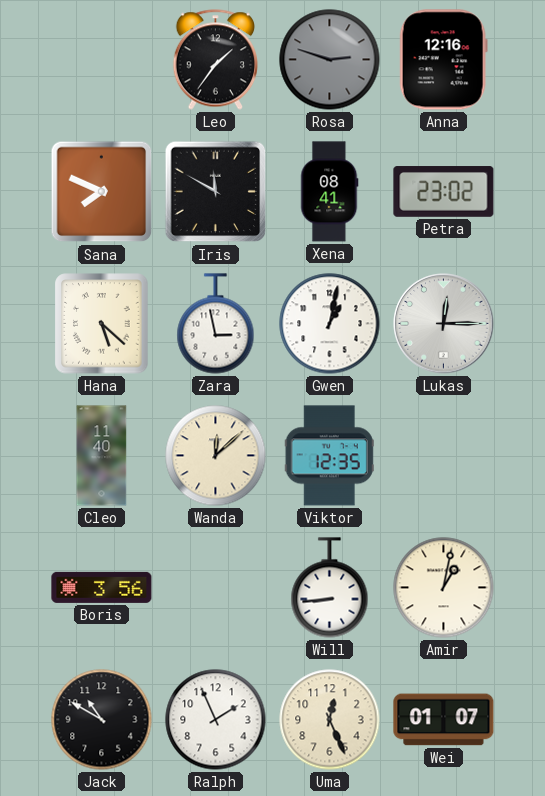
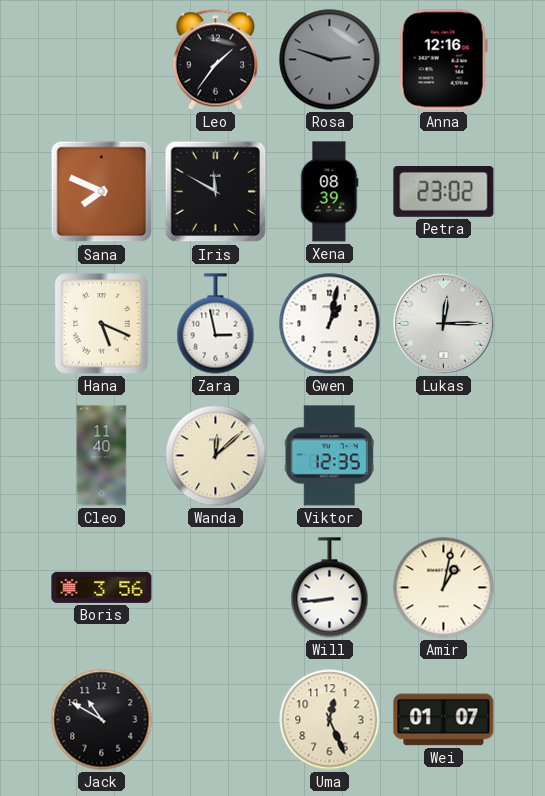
Xena: 08:41 -> 08:39
Hana: 5:22 -> 5:19
Ralph: 1:56 -> none
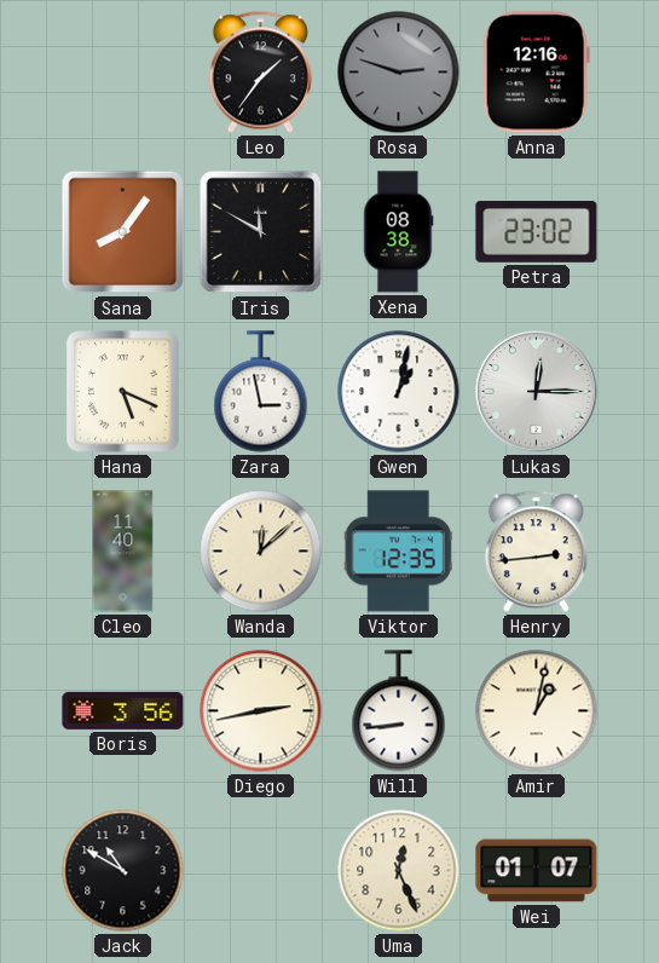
Sana: 7:49 -> 8:06
Xena: 08:39 -> 08:38
Henry: none -> 2:44
Diego: none -> 2:43
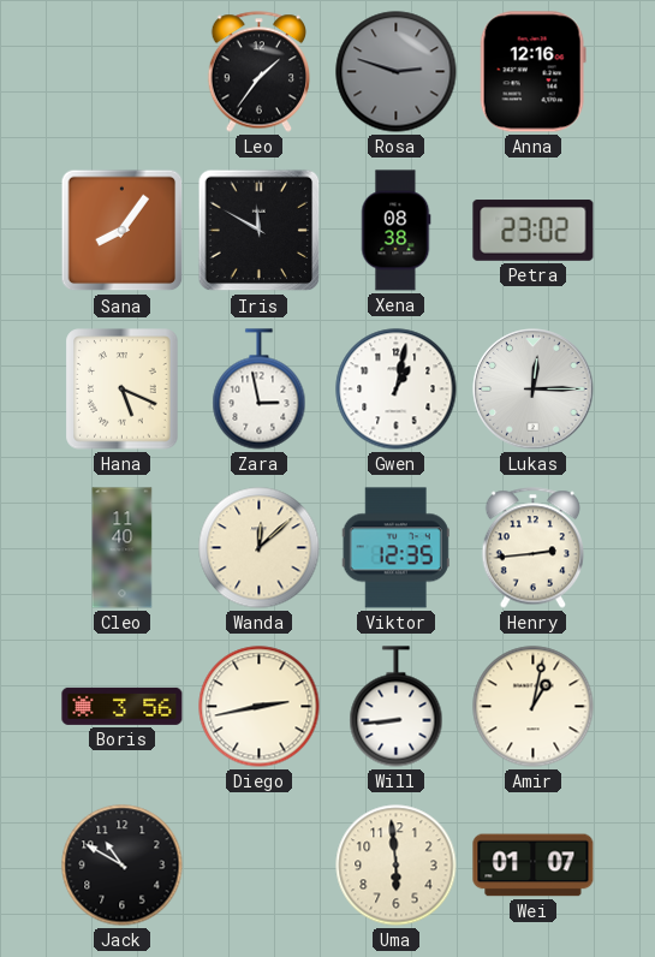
Uma: 12:26 -> 5:59
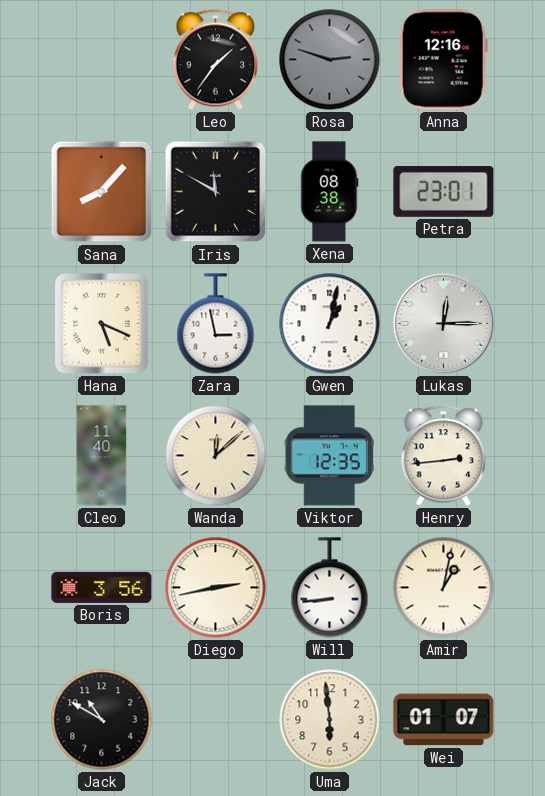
Sana: 8:06 -> 8:07
Petra: 23:02 -> 23:01
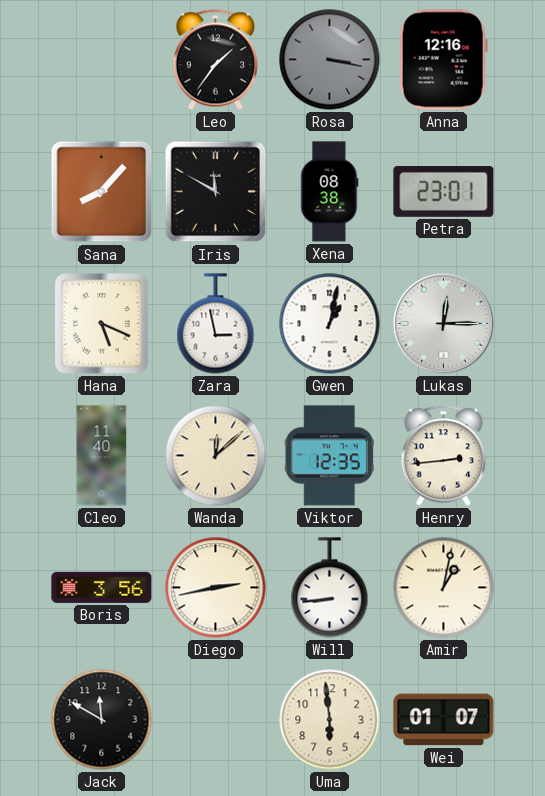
Rosa: 2:48 -> 3:17
Jack: 10:50 -> 11:50
